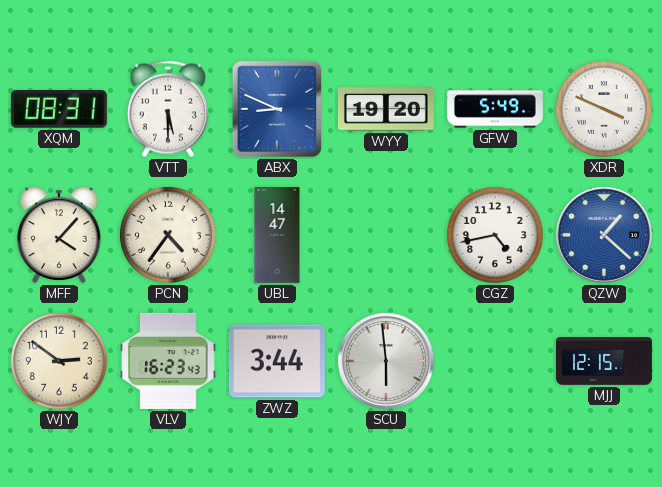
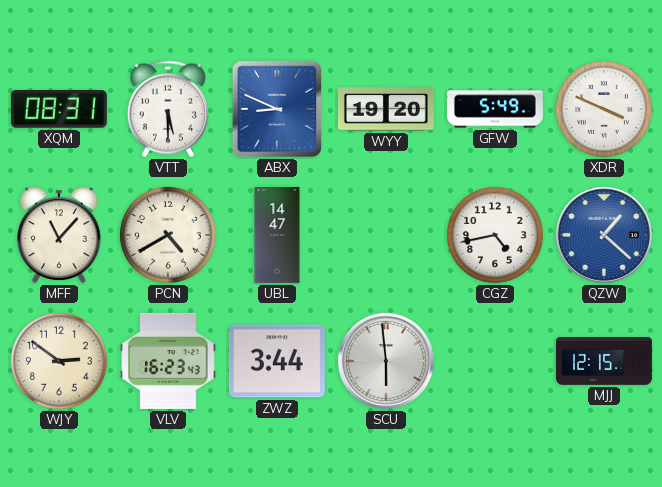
MFF: 4:07 -> 11:07
PCN: 4:36 -> 4:40
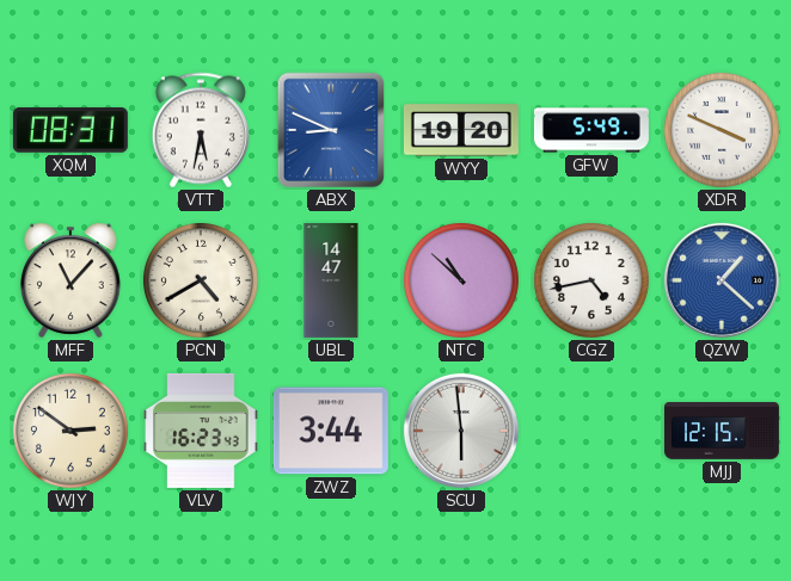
VTT: 5:30 -> 5:32
NTC: none -> 10:52
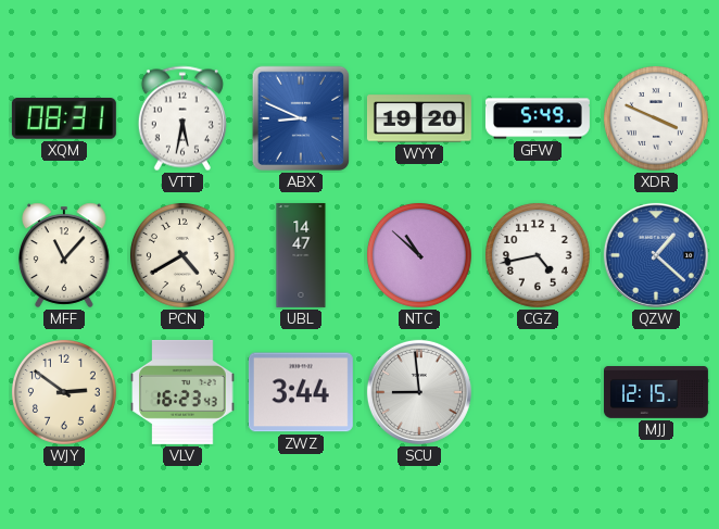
SCU: 5:59 -> 8:59
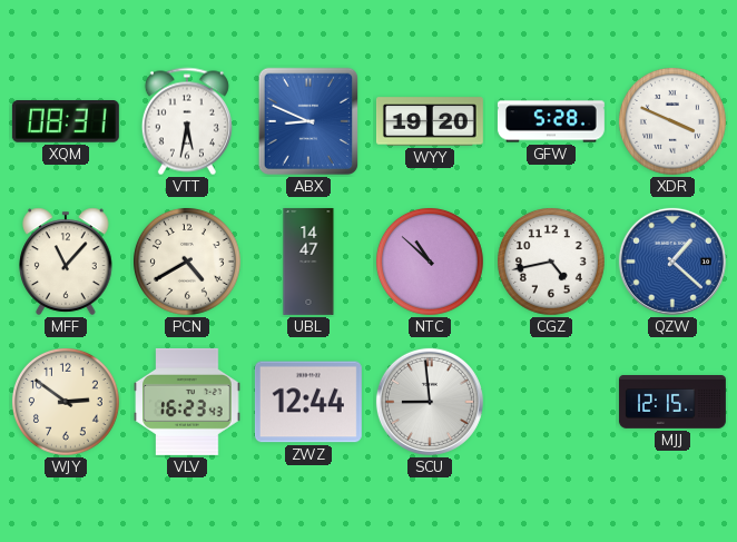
GFW: 5:49 -> 5:28
ZWZ: 3:44 -> 12:44
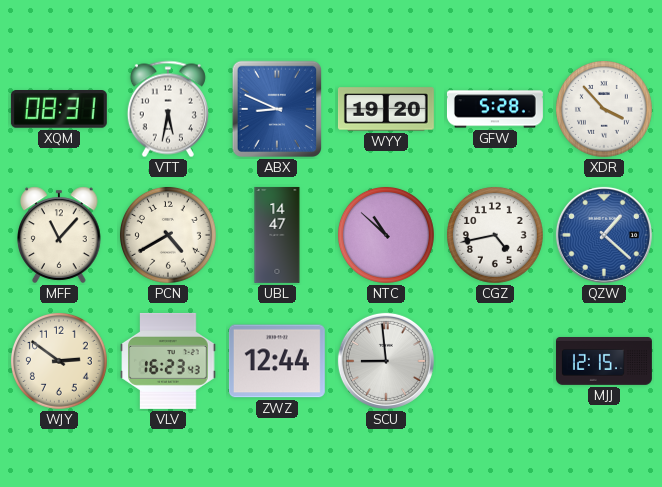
XDR: 3:49 -> 3:53
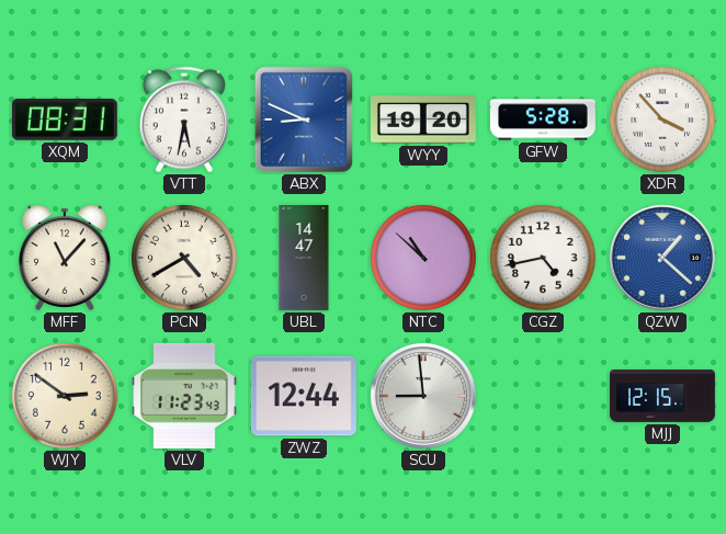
VLV: 16:23 -> 11:23
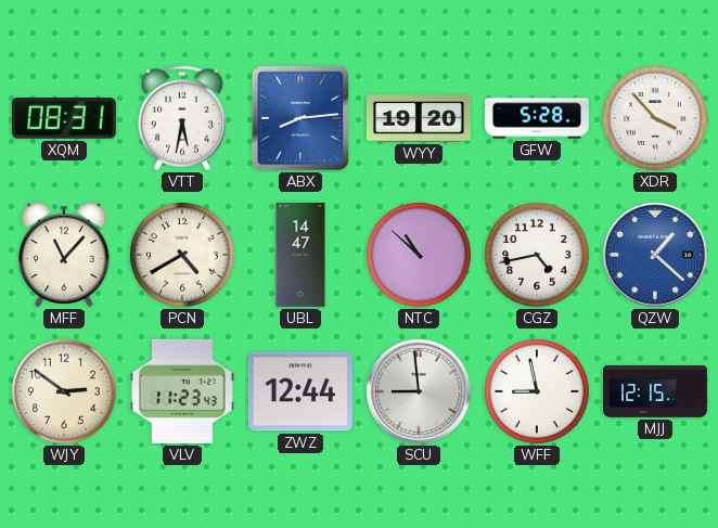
ABX: 8:49 -> 8:14
WFF: none -> 8:58
